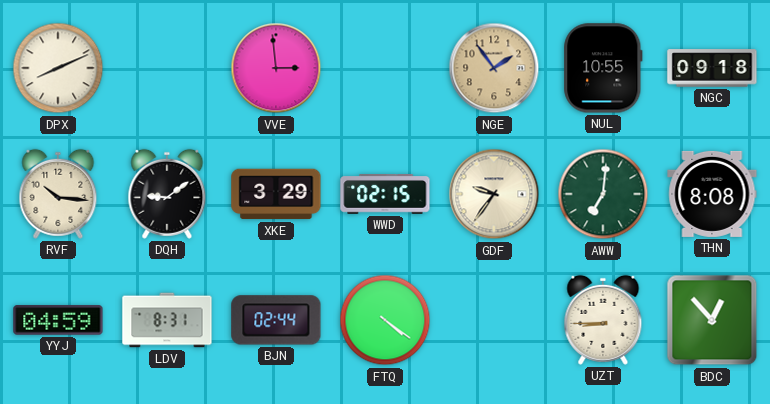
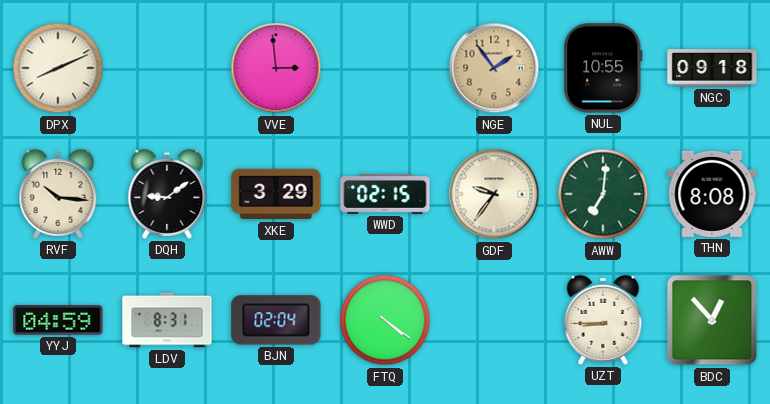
BJN: 02:44 -> 02:04
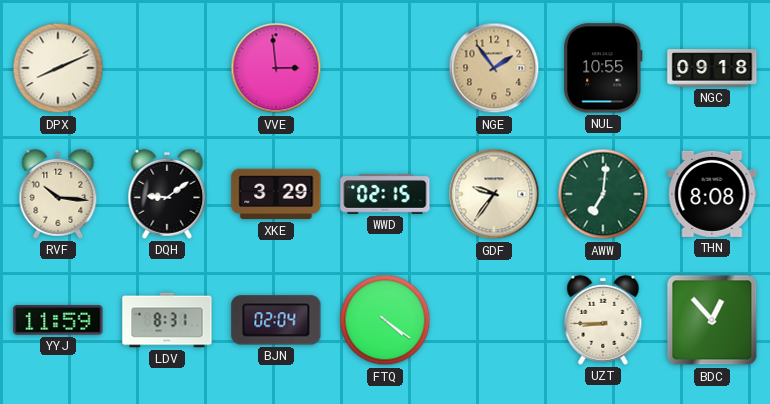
YYJ: 04:59 -> 11:59
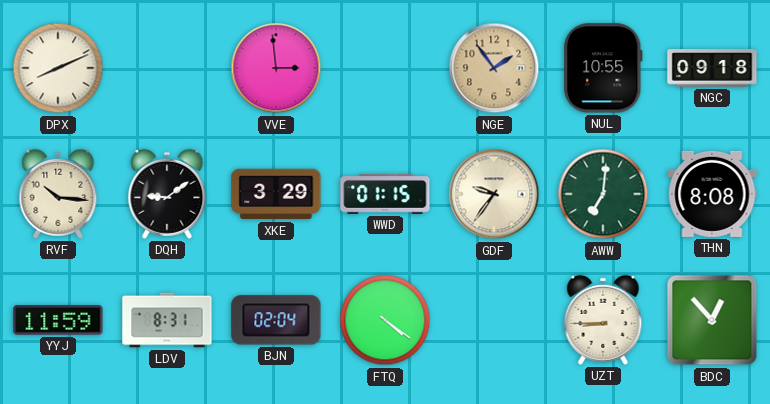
WWD: 02:15 -> 01:15
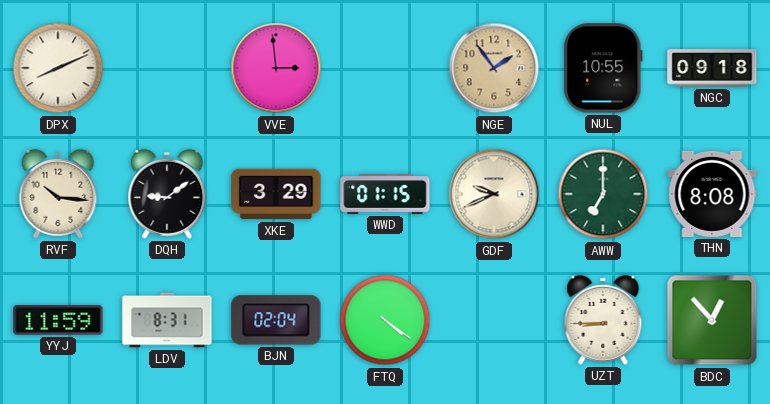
GDF: 9:36 -> 9:41
AWW: 7:01 -> 7:00
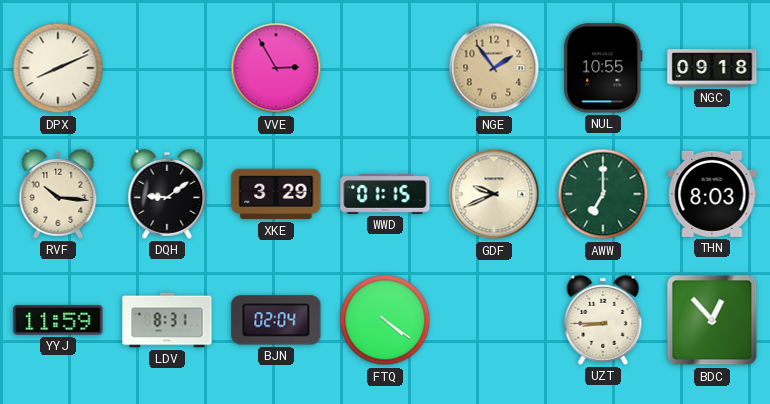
VVE: 2:59 -> 2:55
THN: 8:08 -> 8:03
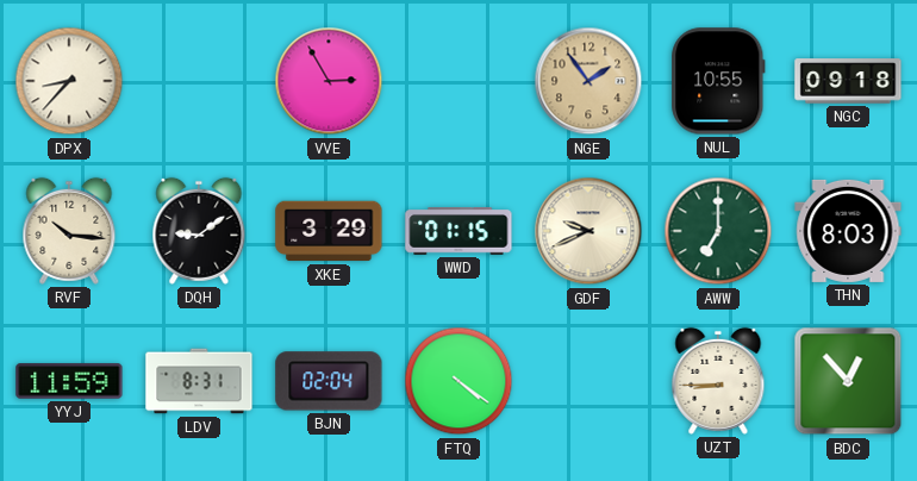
DPX: 8:11 -> 8:37
